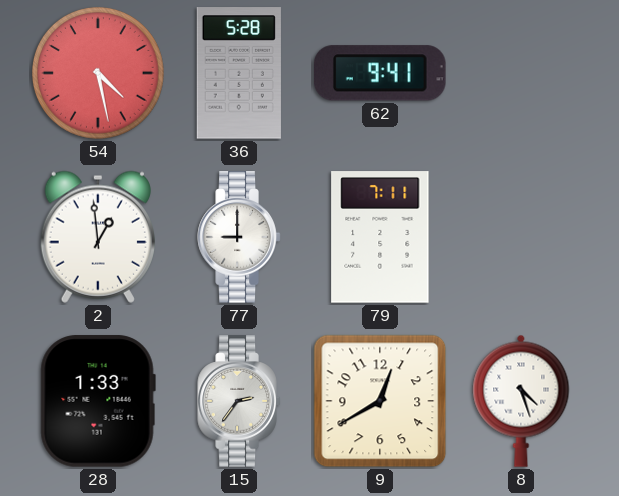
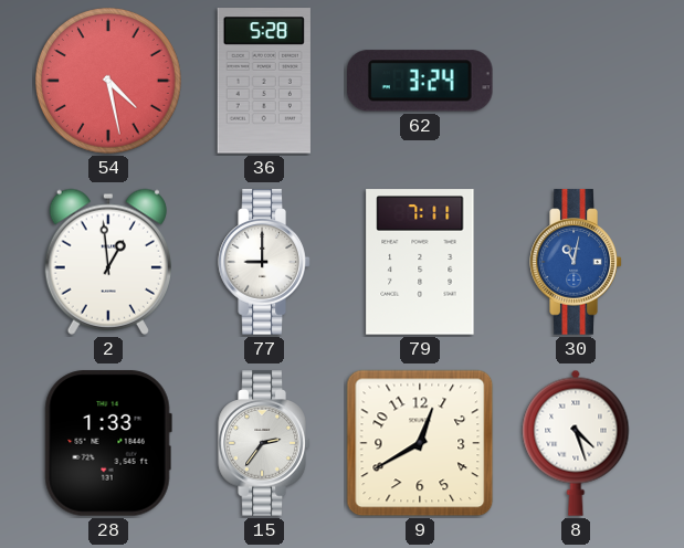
62: 9:41 -> 3:24
30: none -> 11:02
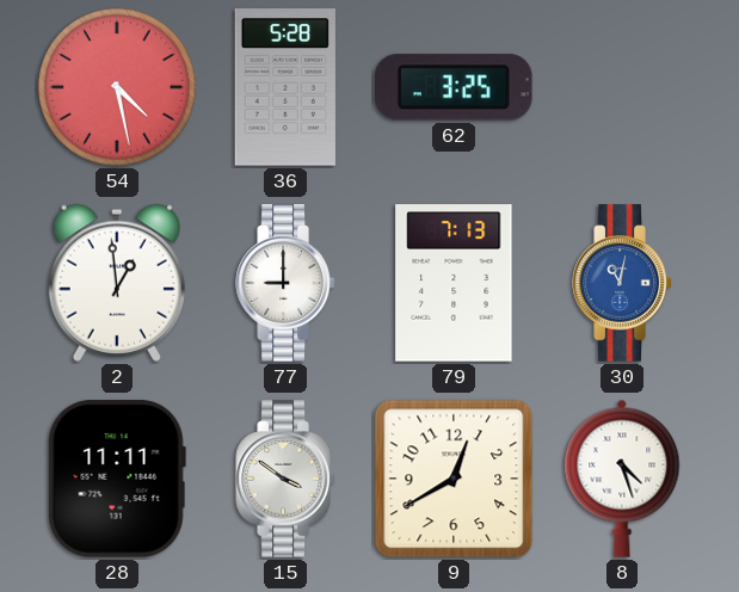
62: 3:24 -> 3:25
79: 7:11 -> 7:13
28: 1:33 -> 11:11
15: 2:36 -> 3:51
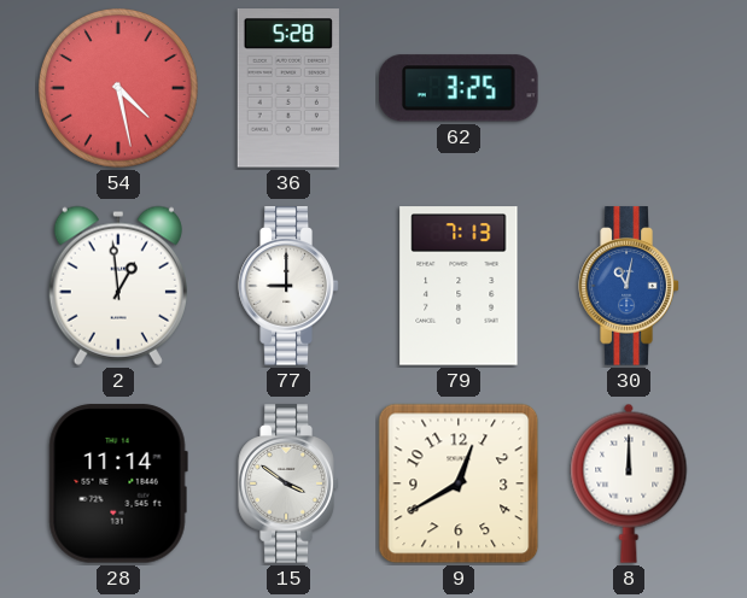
28: 11:11 -> 11:14
8: 4:27 -> 12:00
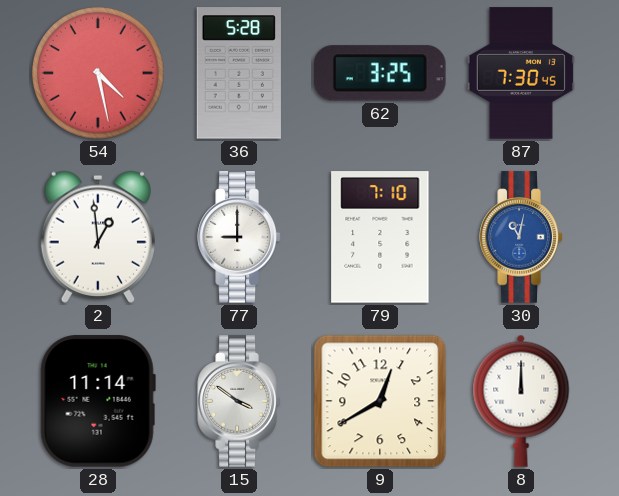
87: none -> 7:30
79: 7:13 -> 7:10
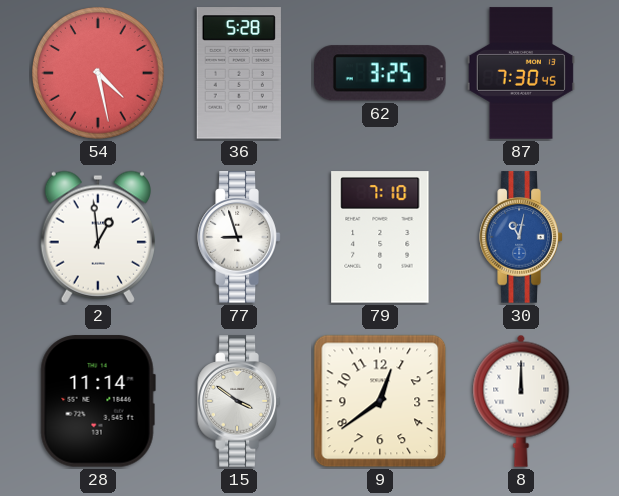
77: 9:00 -> 8:57
9: 12:40 -> 12:39
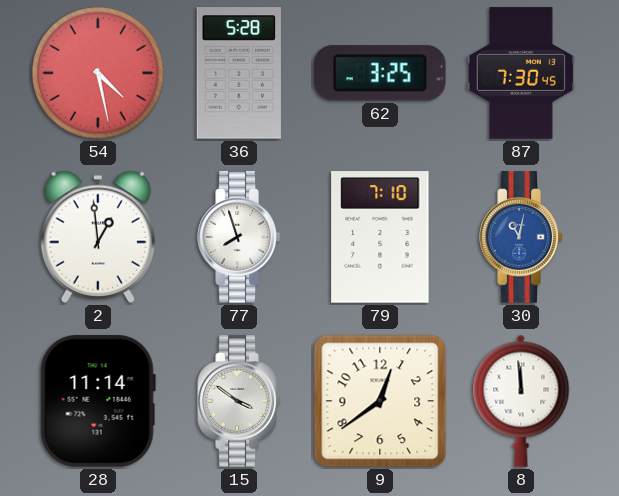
77: 8:57 -> 7:57
8: 12:00 -> 11:59
